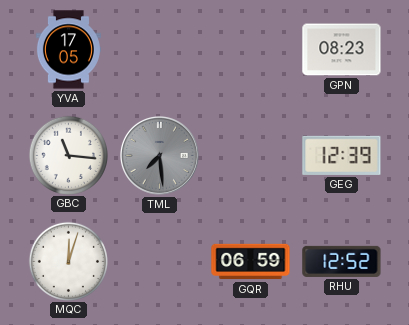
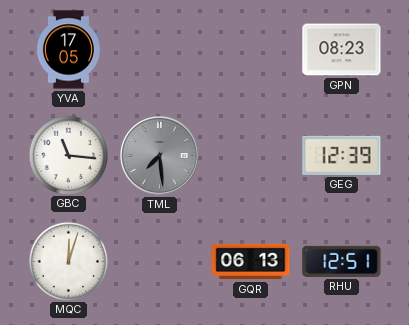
GQR: 06:59 -> 06:13
RHU: 12:52 -> 12:51
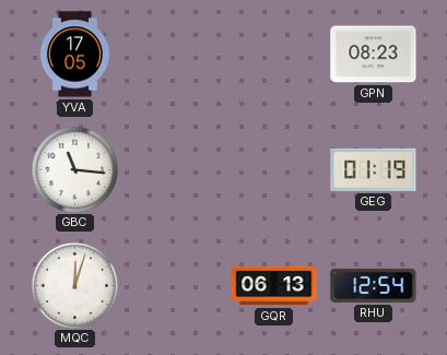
TML: 7:29 -> none
GEG: 12:39 -> 01:19
RHU: 12:51 -> 12:54
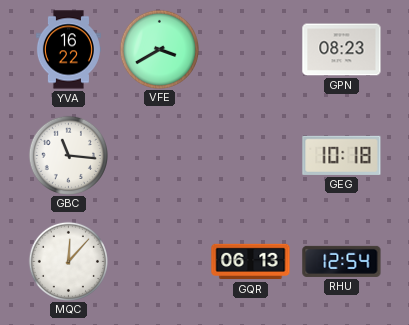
YVA: 17:05 -> 16:22
VFE: none -> 3:40
GEG: 01:19 -> 10:18
MQC: 12:03 -> 12:07
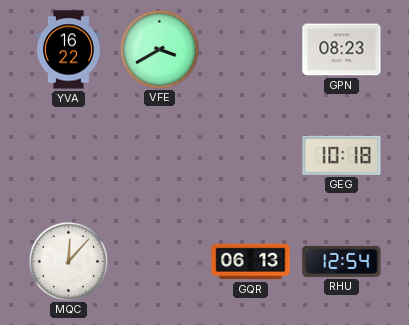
GBC: 11:16 -> none
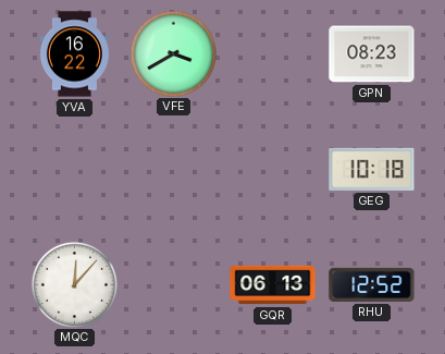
RHU: 12:54 -> 12:52
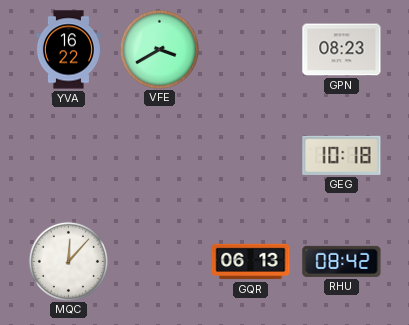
RHU: 12:52 -> 08:42
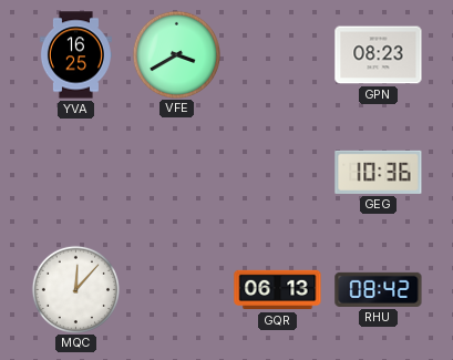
YVA: 16:22 -> 16:25
GEG: 10:18 -> 10:36
